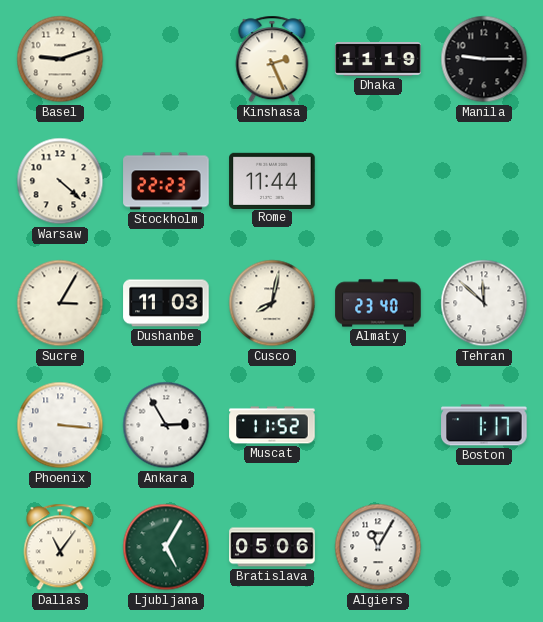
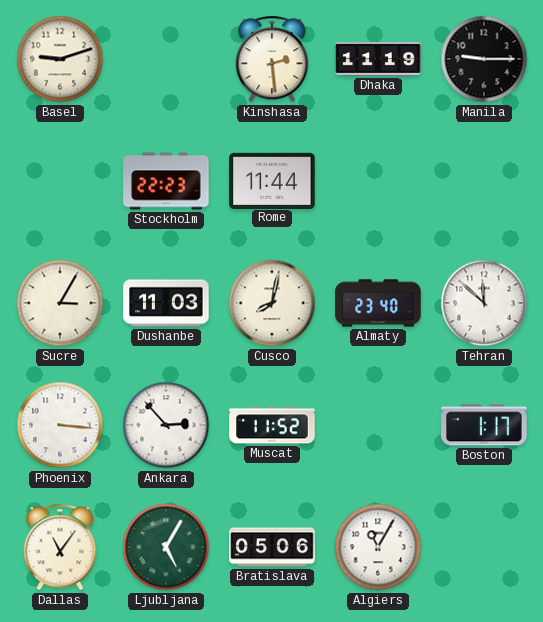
Kinshasa: 2:26 -> 2:29
Warsaw: 4:22 -> none
Ankara: 2:55 -> 2:53
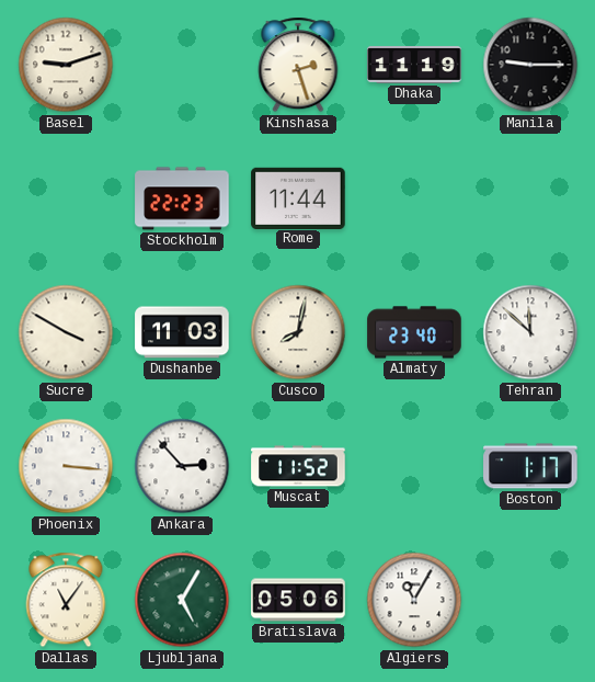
Kinshasa: 2:29 -> 2:27
Sucre: 3:05 -> 3:50
